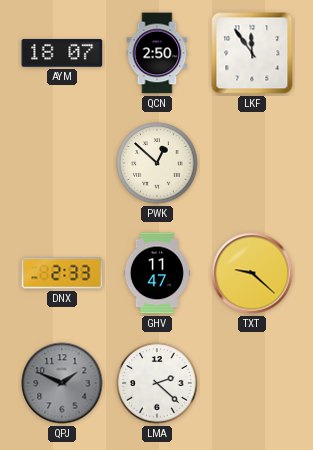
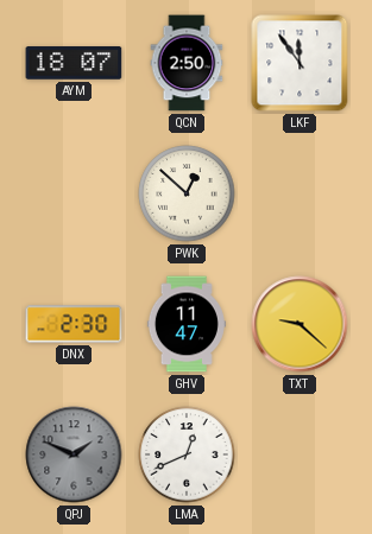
DNX: 2:33 -> 2:30
LMA: 2:22 -> 12:41
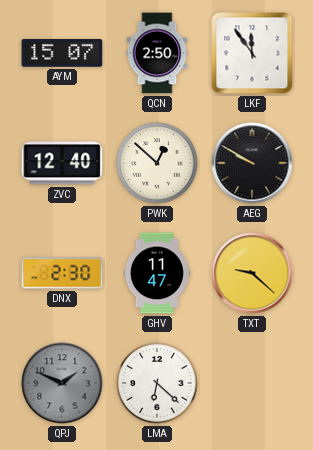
AYM: 18:07 -> 15:07
ZVC: none -> 12:40
AEG: none -> 9:50
LMA: 12:41 -> 6:22
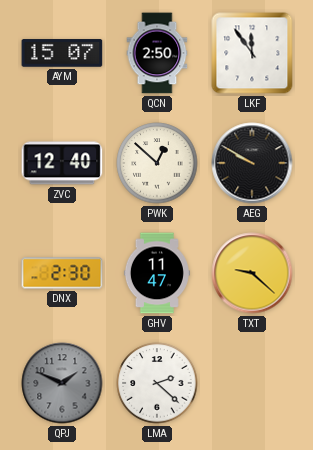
LMA: 6:22 -> 2:22
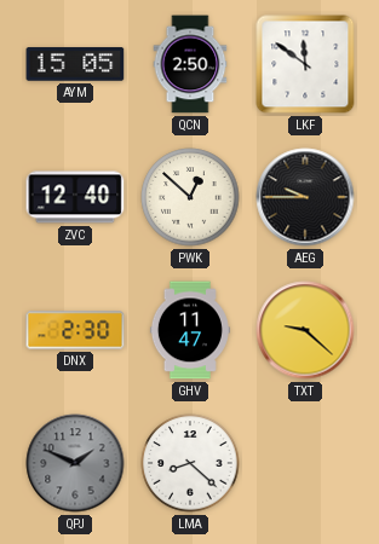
AYM: 15:07 -> 15:05
LKF: 11:54 -> 11:51
AEG: 9:50 -> 9:45
LMA: 2:22 -> 8:22
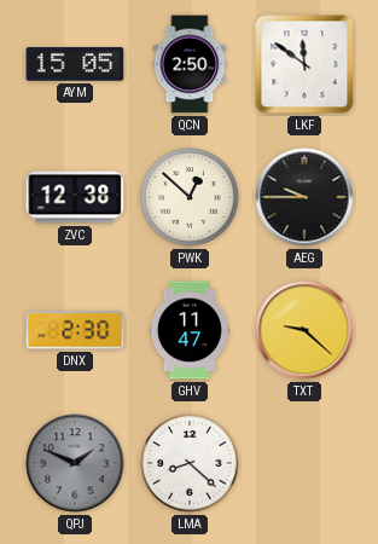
ZVC: 12:40 -> 12:38
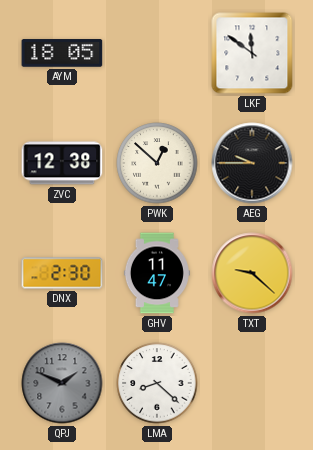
AYM: 15:05 -> 18:05
QCN: 2:50 -> none
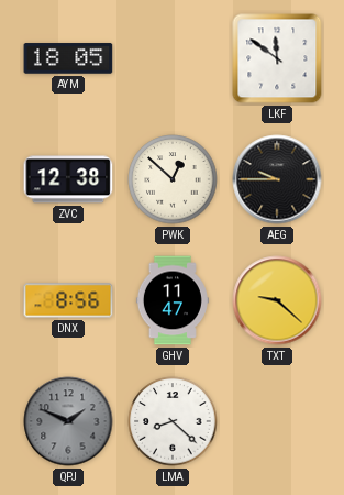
DNX: 2:30 -> 8:56
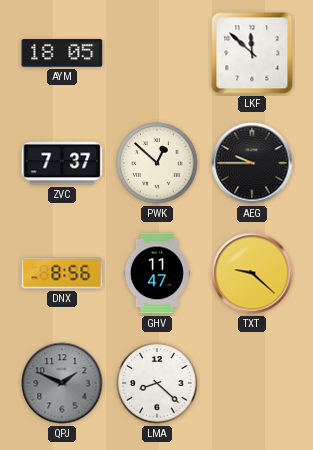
LKF: 11:51 -> 11:52
ZVC: 12:38 -> 7:37
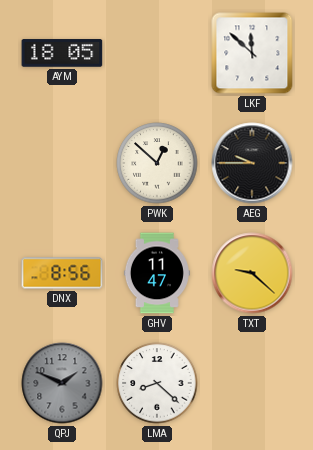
ZVC: 7:37 -> none
